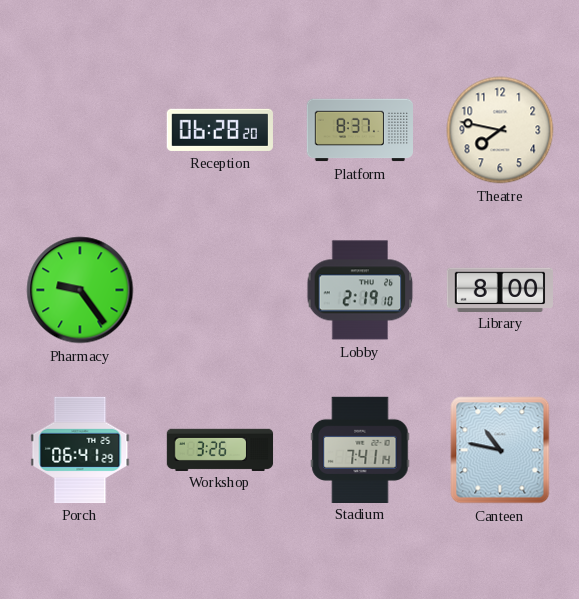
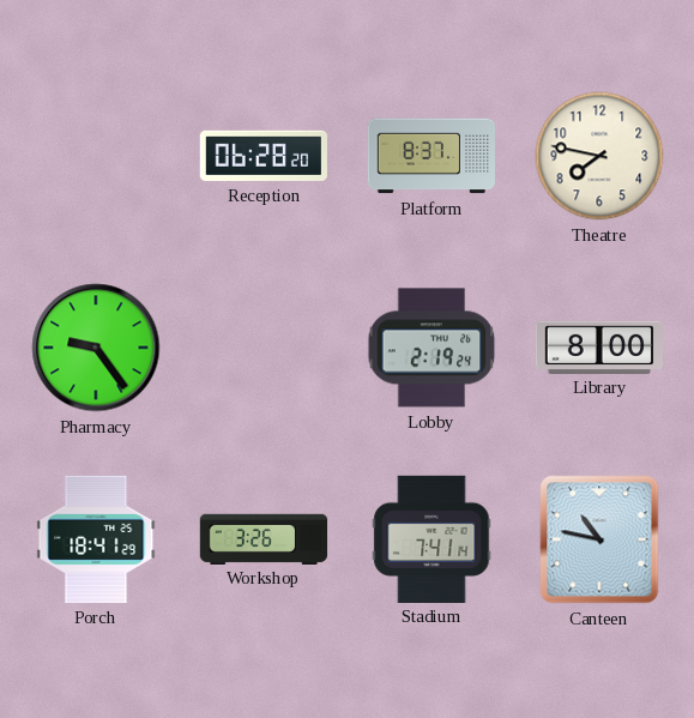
Lobby: 2:19:10 -> 2:19:24
Porch: 06:41 -> 18:41
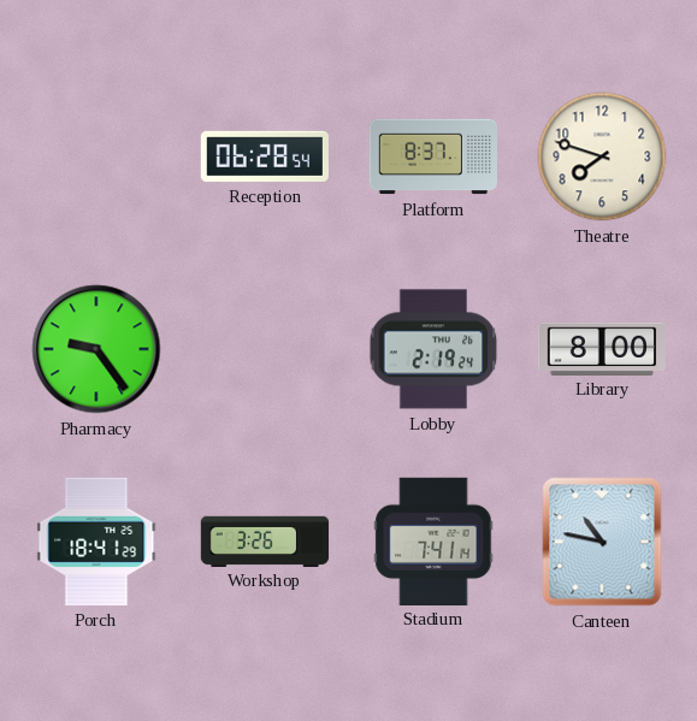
Reception: 06:28:20 -> 06:28:54
Theatre: 7:47 -> 7:48
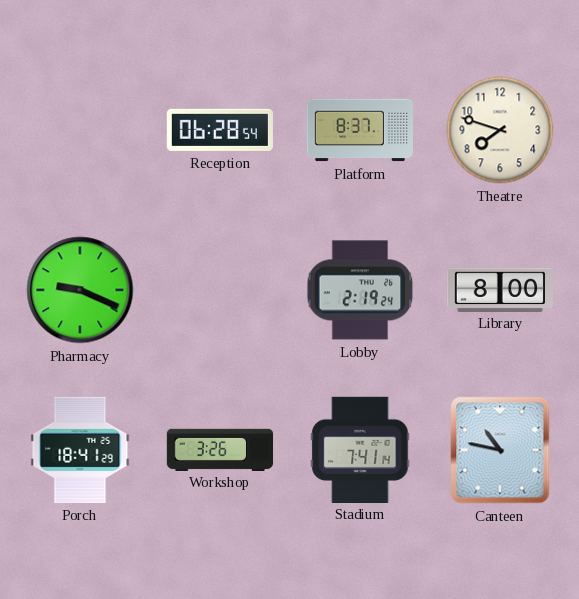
Pharmacy: 9:24 -> 9:19
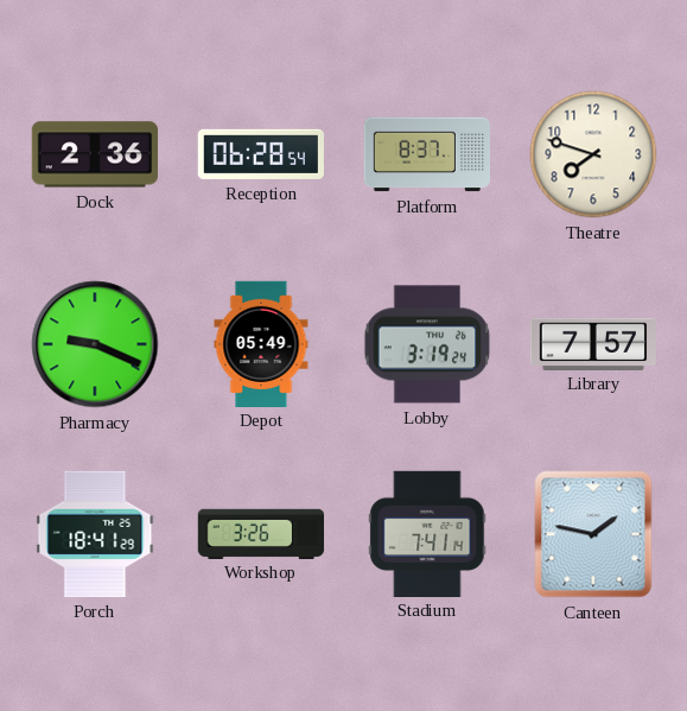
Dock: none -> 2:36
Depot: none -> 05:49
Lobby: 2:19 -> 3:19
Library: 8:00 -> 7:57
Canteen: 10:47 -> 1:47
